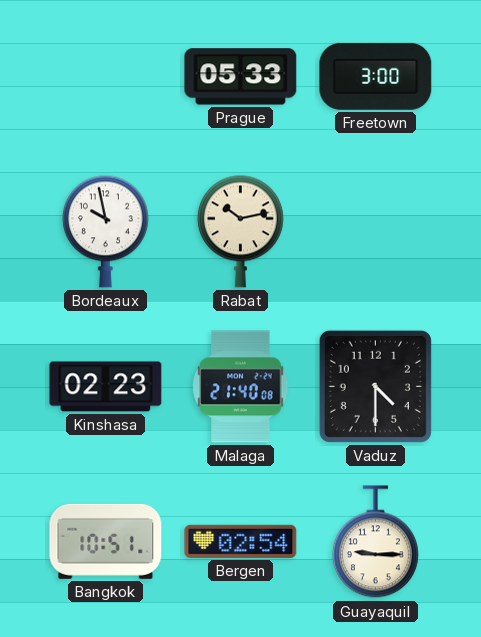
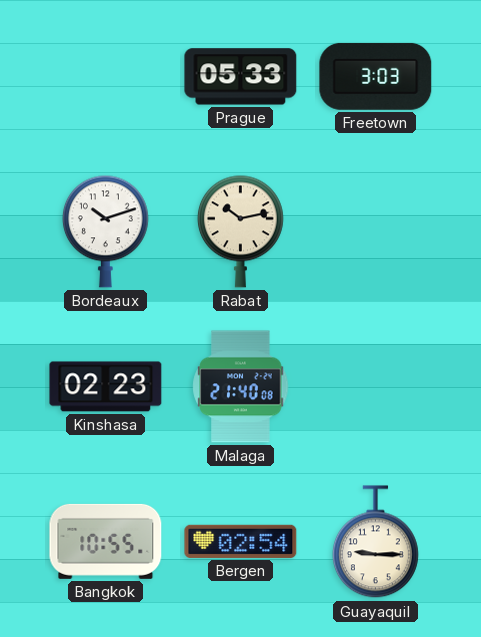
Freetown: 3:00 -> 3:03
Bordeaux: 9:58 -> 10:12
Vaduz: 4:30 -> none
Bangkok: 10:51 -> 10:55
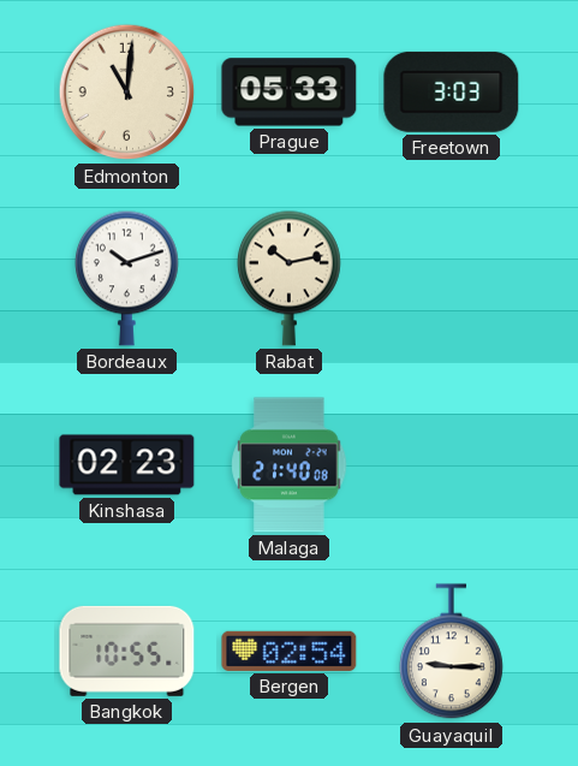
Edmonton: none -> 11:01
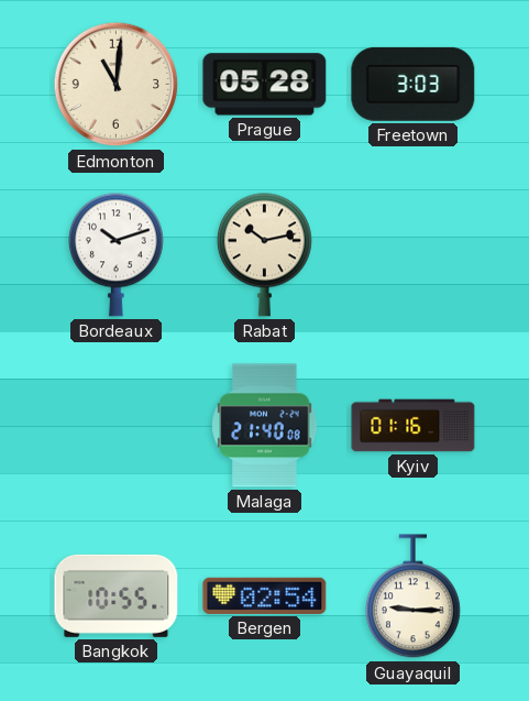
Prague: 05:33 -> 05:28
Kinshasa: 02:23 -> none
Kyiv: none -> 01:16
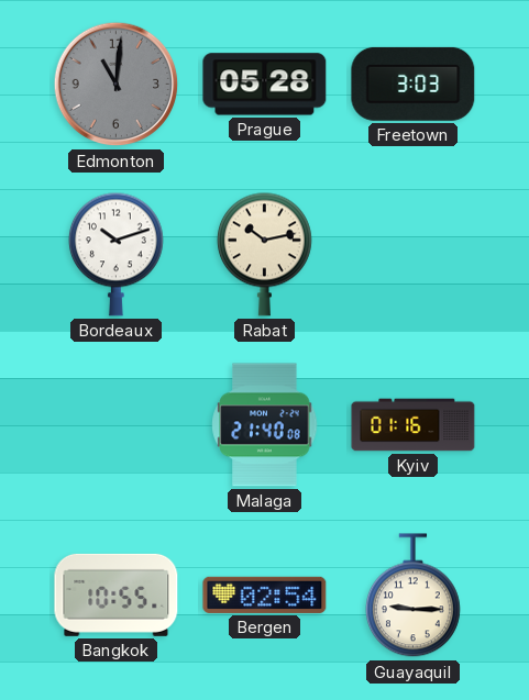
Edmonton dial: cream -> grey
